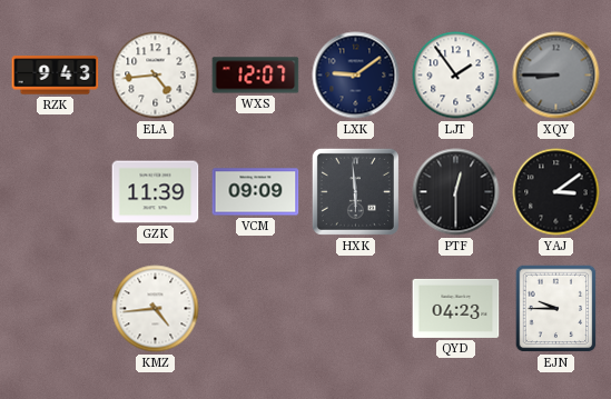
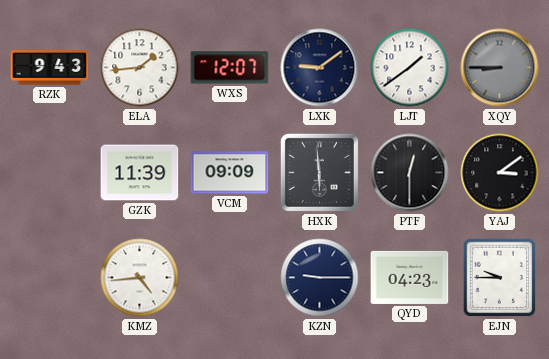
ELA: 4:44 -> 1:44
LJT: 1:54 -> 1:39
KZN: none -> 9:15
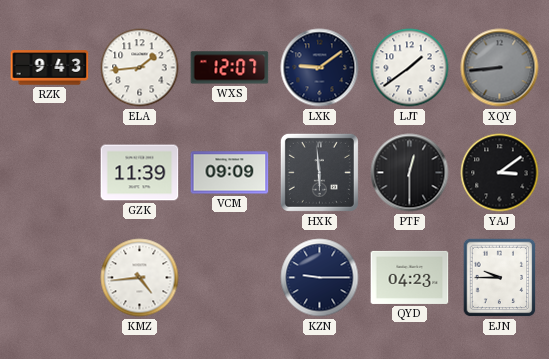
XQY: 8:45 -> 8:44
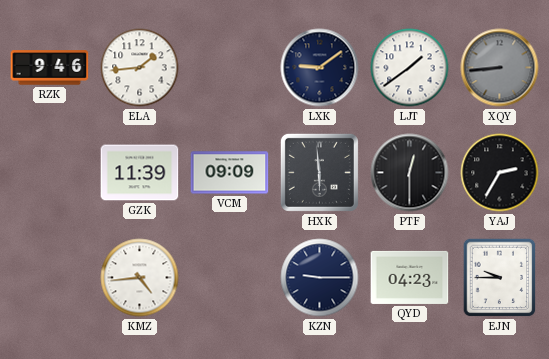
RZK: 9:43 -> 9:46
WXS: 12:07 -> none
YAJ: 3:09 -> 2:35
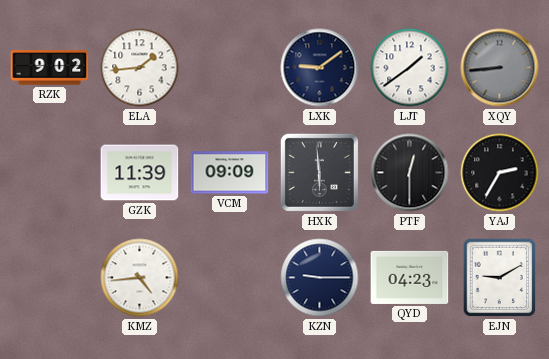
RZK: 9:46 -> 9:02
EJN: 9:45 -> 9:10
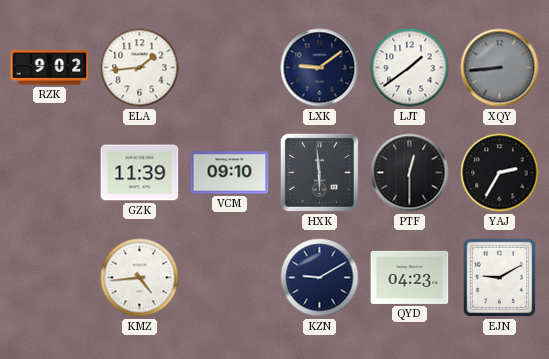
VCM: 09:09 -> 09:10
KZN: 9:15 -> 9:10
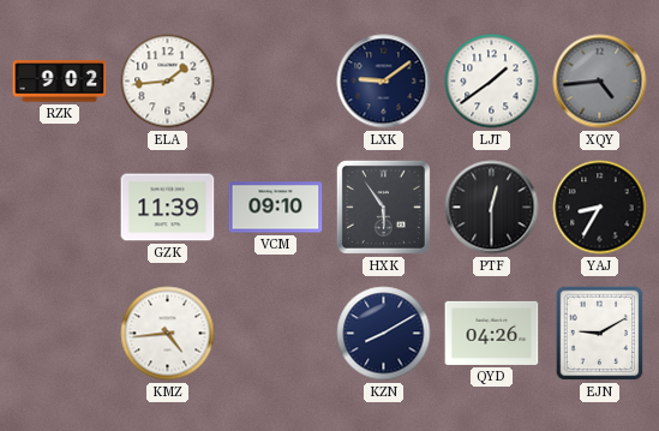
XQY: 8:44 -> 4:44
HXK: 5:59 -> 5:54
YAJ: 2:35 -> 8:35
KZN: 9:10 -> 8:10
QYD: 04:23 -> 04:26
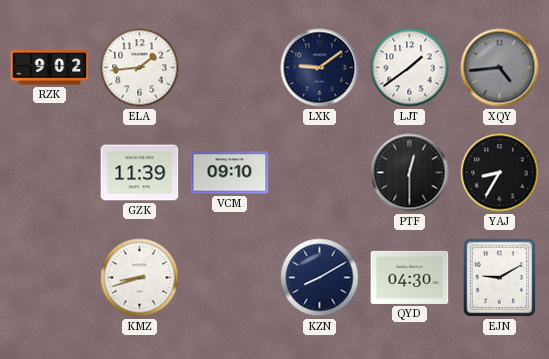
HXK: 5:54 -> none
KMZ: 4:44 -> 8:42
QYD: 04:26 -> 04:30
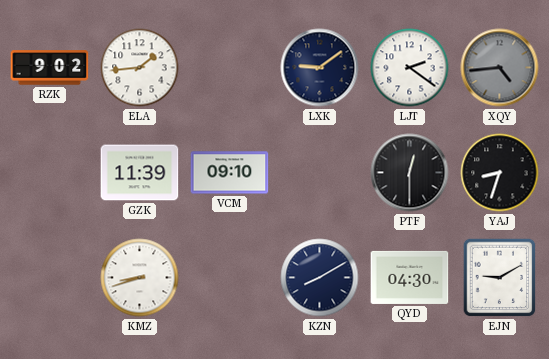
LJT: 1:39 -> 2:21
YAJ: 8:35 -> 8:33
